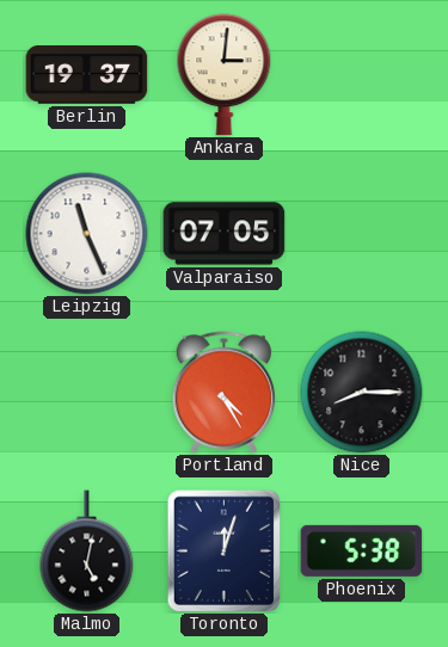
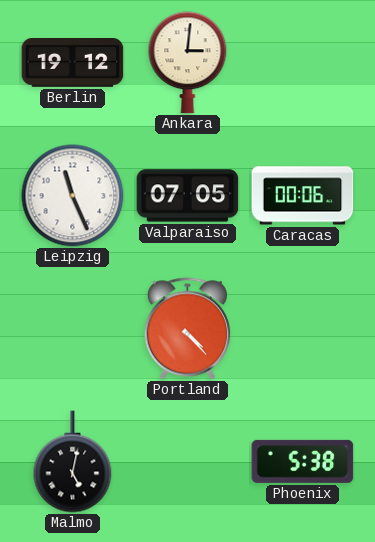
Berlin: 19:37 -> 19:12
Caracas: none -> 00:06
Portland: 4:25 -> 4:23
Nice: 8:15 -> none
Toronto: 12:03 -> none
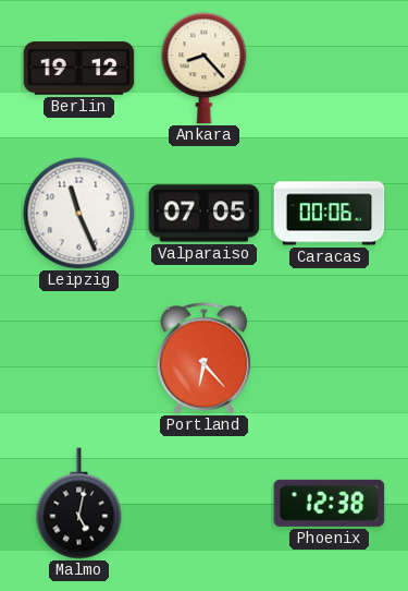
Ankara: 3:01 -> 8:23
Portland: 4:23 -> 6:23
Phoenix: 5:38 -> 12:38
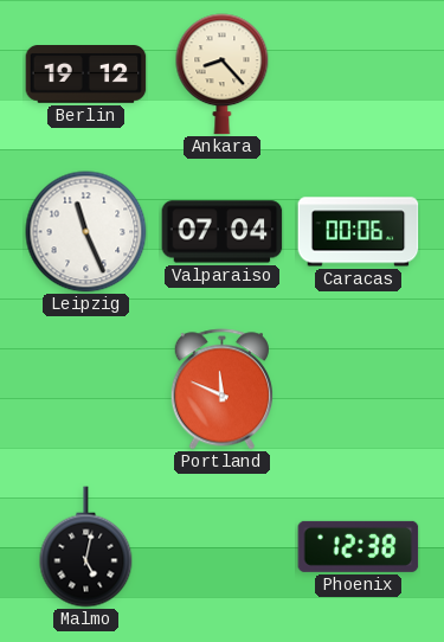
Valparaiso: 07:05 -> 07:04
Portland: 6:23 -> 11:49
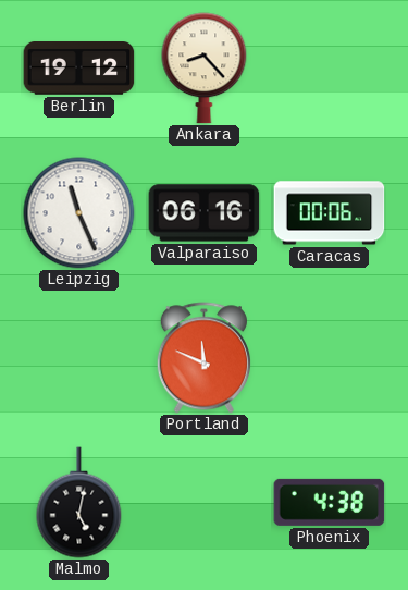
Valparaiso: 07:04 -> 06:16
Phoenix: 12:38 -> 4:38
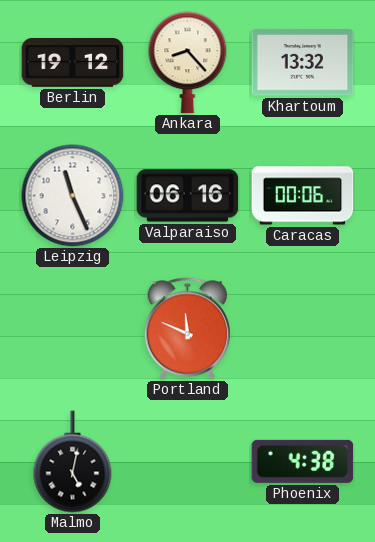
Khartoum: none -> 13:32
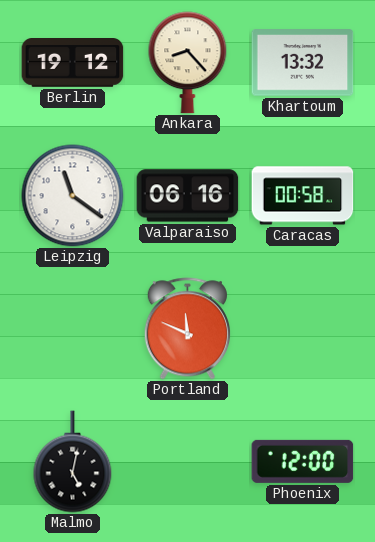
Leipzig: 11:26 -> 11:21
Caracas: 00:06 -> 00:58
Phoenix: 4:38 -> 12:00
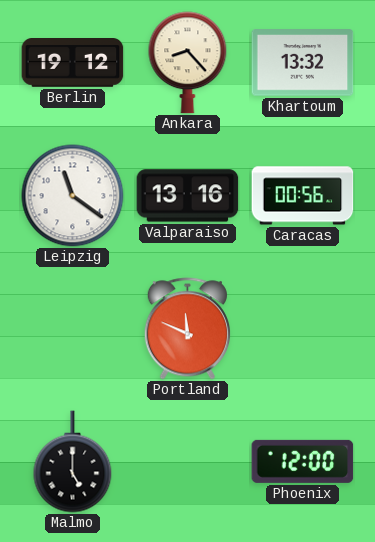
Valparaiso: 06:16 -> 13:16
Caracas: 00:58 -> 00:56
Malmo: 5:02 -> 5:00
